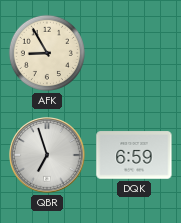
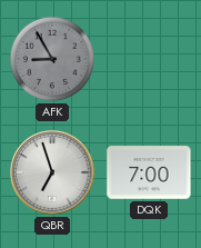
AFK dial: cream -> grey
DQK: 6:59 -> 7:00
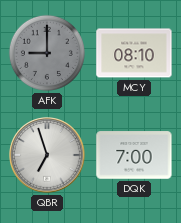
AFK: 8:55 -> 9:00
MCY: none -> 08:10
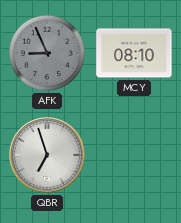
AFK: 9:00 -> 8:56
DQK: 7:00 -> none
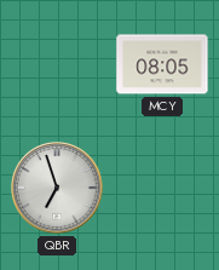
AFK: 8:56 -> none
MCY: 08:10 -> 08:05
